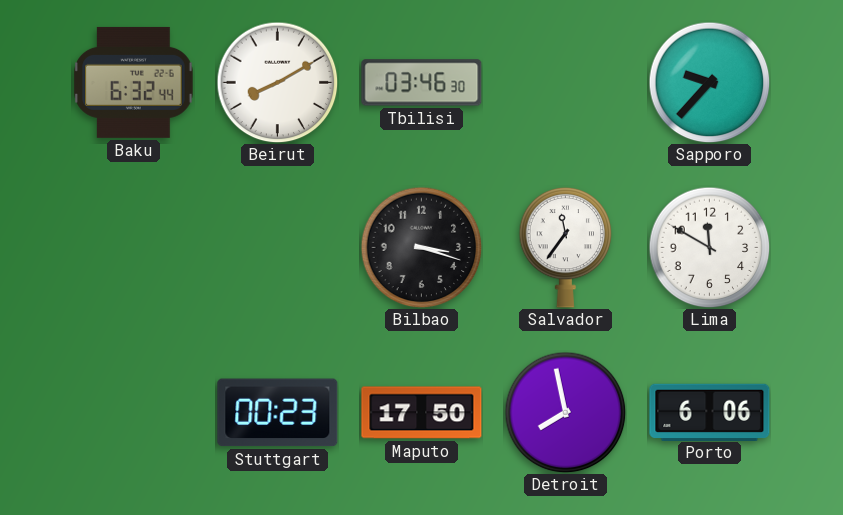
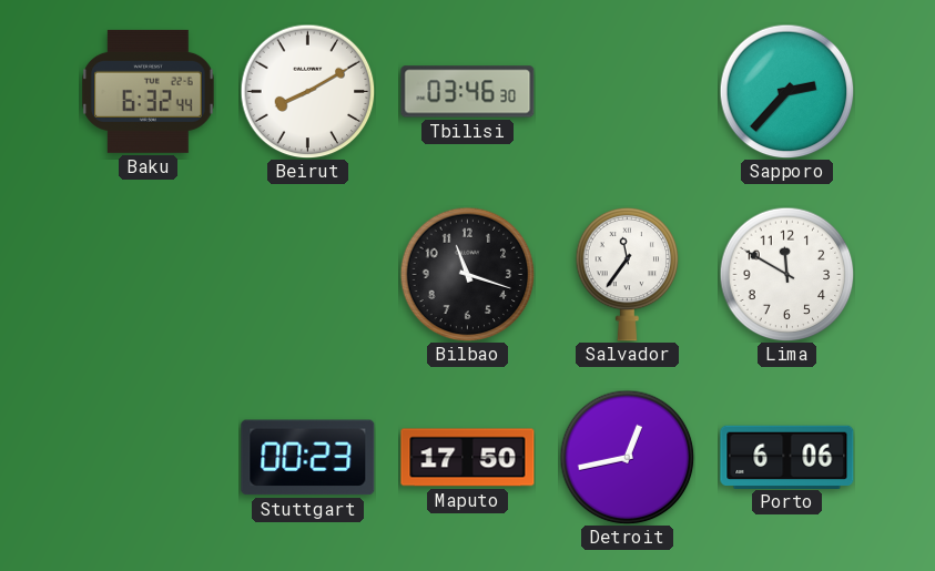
Sapporo: 9:37 -> 2:37
Bilbao: 3:18 -> 11:18
Detroit: 7:58 -> 12:43
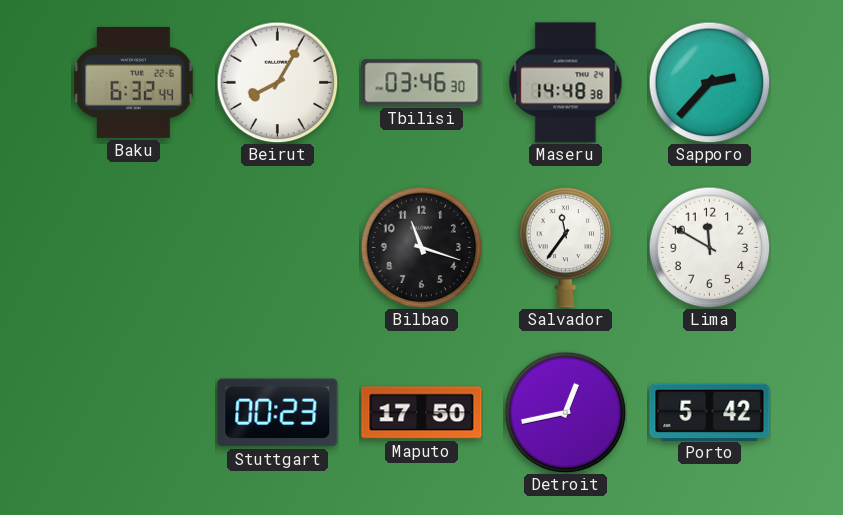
Beirut: 8:10 -> 8:05
Maseru: none -> 14:48
Porto: 6:06 -> 5:42
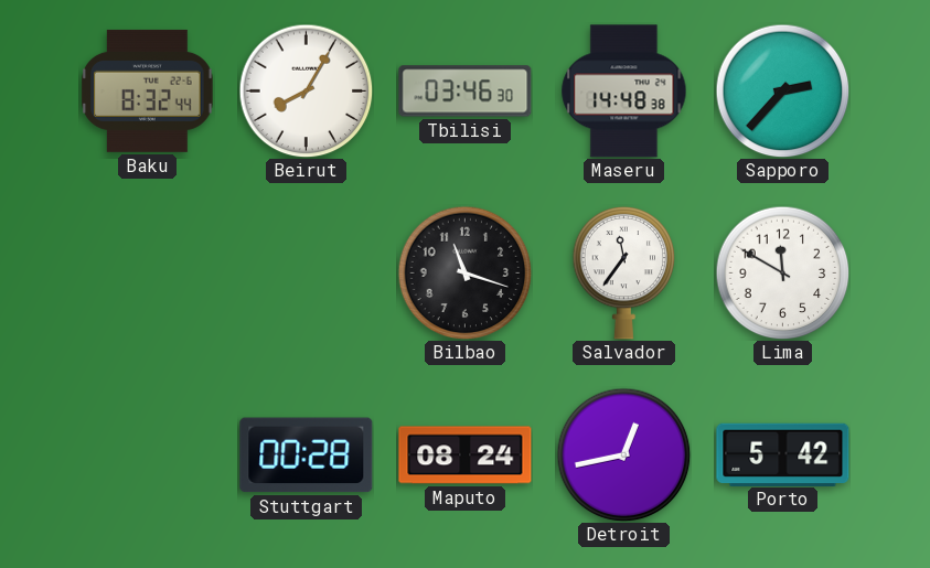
Baku: 6:32 -> 8:32
Stuttgart: 00:23 -> 00:28
Maputo: 17:50 -> 08:24
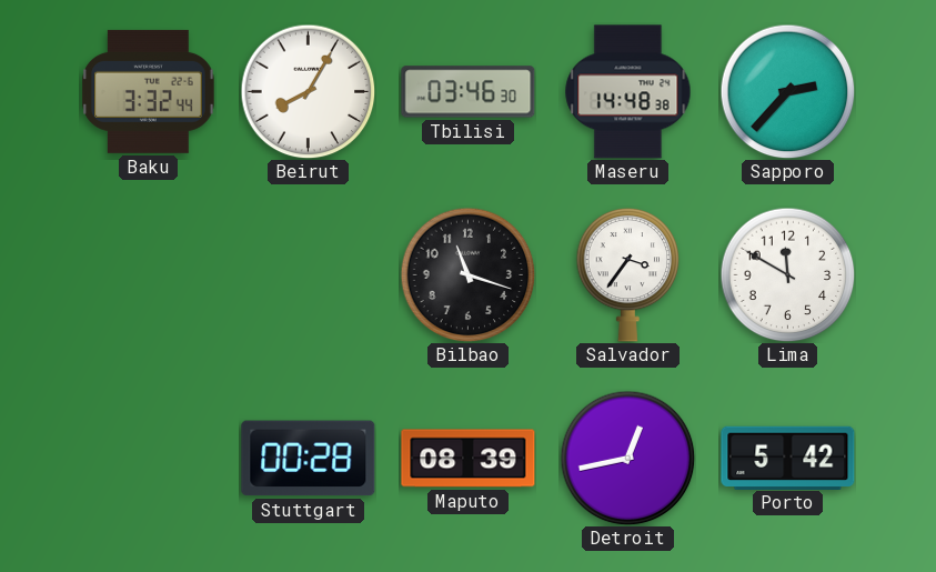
Baku: 8:32 -> 3:32
Salvador: 11:36 -> 3:36
Maputo: 08:24 -> 08:39
